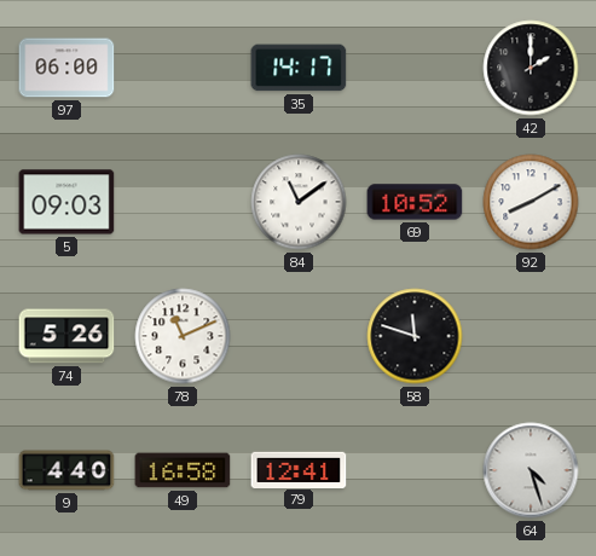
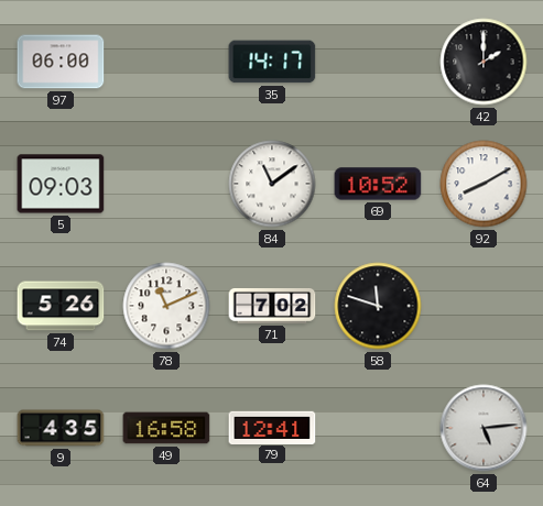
71: none -> 7:02
9: 4:40 -> 4:35
64: 4:27 -> 5:14
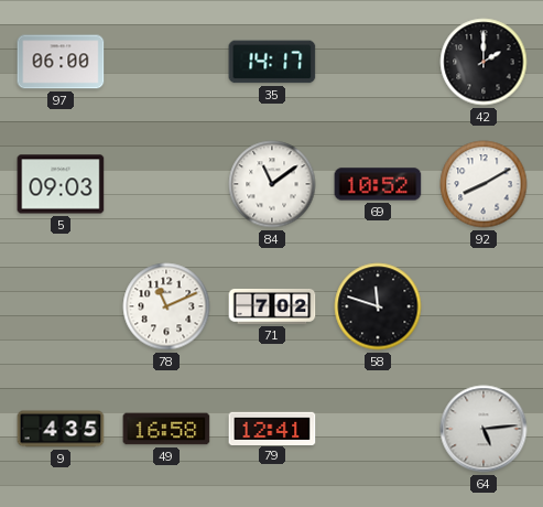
74: 5:26 -> none
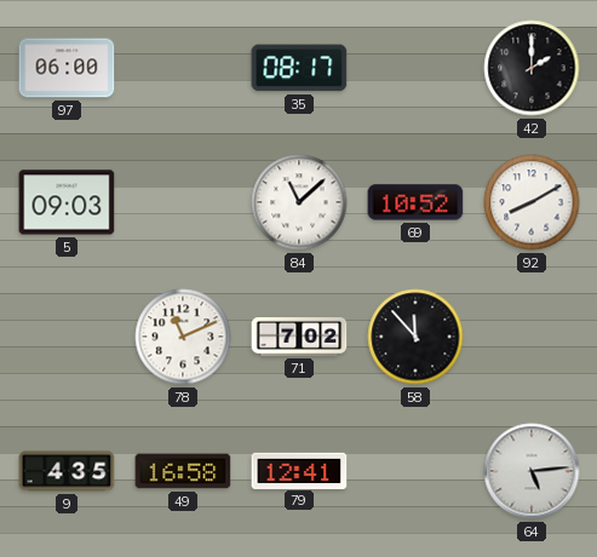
35: 14:17 -> 08:17
84: 11:09 -> 11:08
58: 11:48 -> 11:53
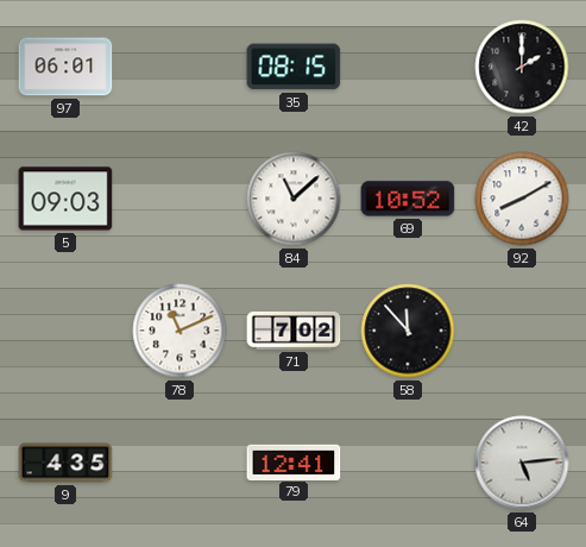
97: 06:00 -> 06:01
35: 08:17 -> 08:15
49: 16:58 -> none
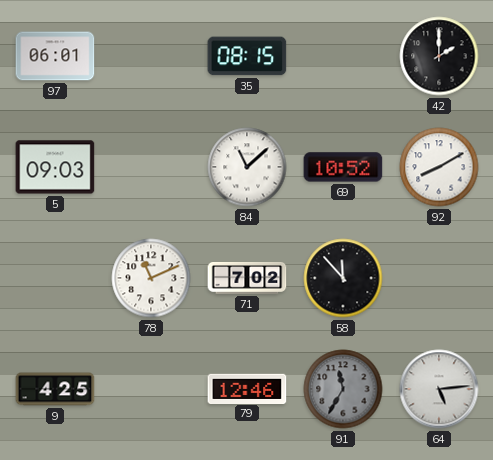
9: 4:35 -> 4:25
79: 12:41 -> 12:46
91: none -> 11:35
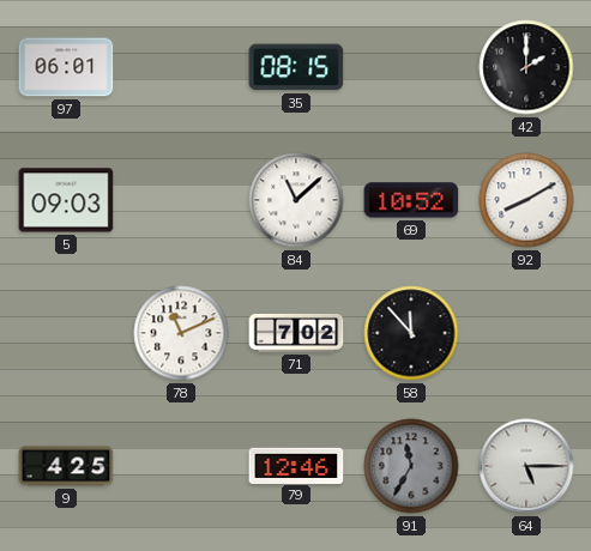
64: 5:14 -> 5:15
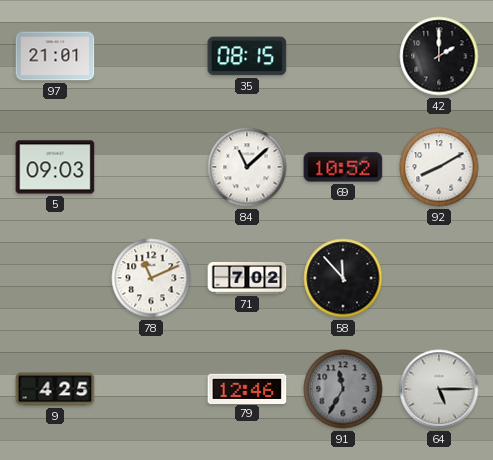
97: 06:01 -> 21:01
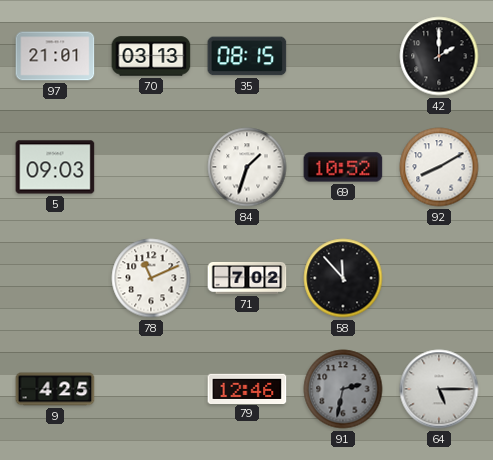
70: none -> 03:13
84: 11:08 -> 1:33
91: 11:35 -> 2:32
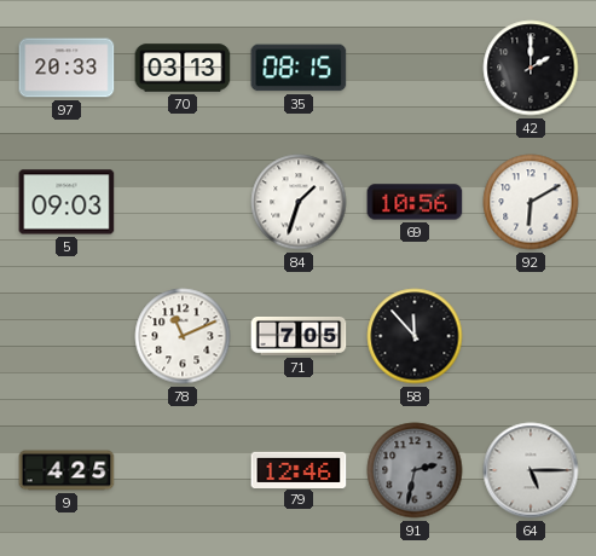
97: 21:01 -> 20:33
69: 10:52 -> 10:56
92: 8:10 -> 6:10
71: 7:02 -> 7:05
